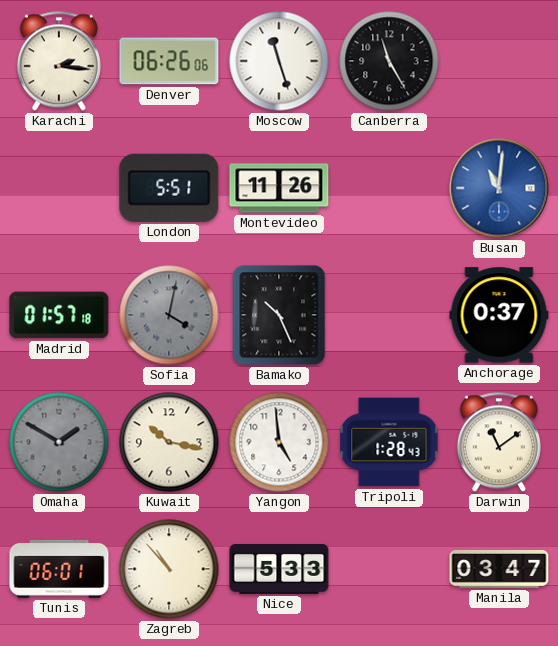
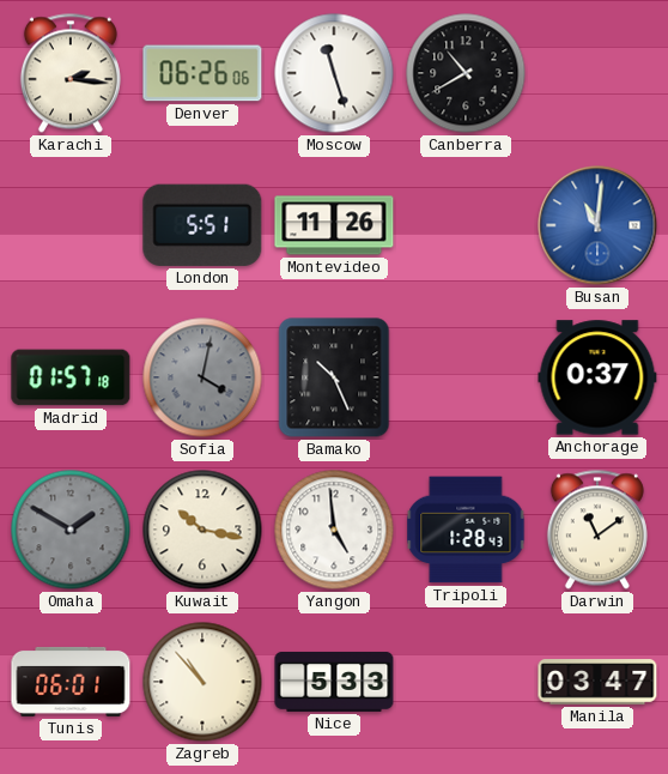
Canberra: 11:25 -> 10:40
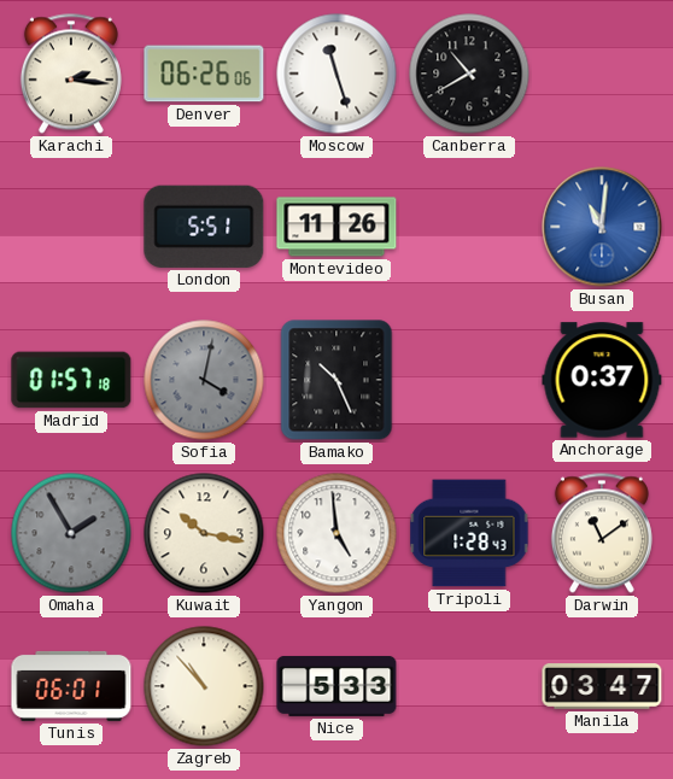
Omaha: 1:50 -> 1:55
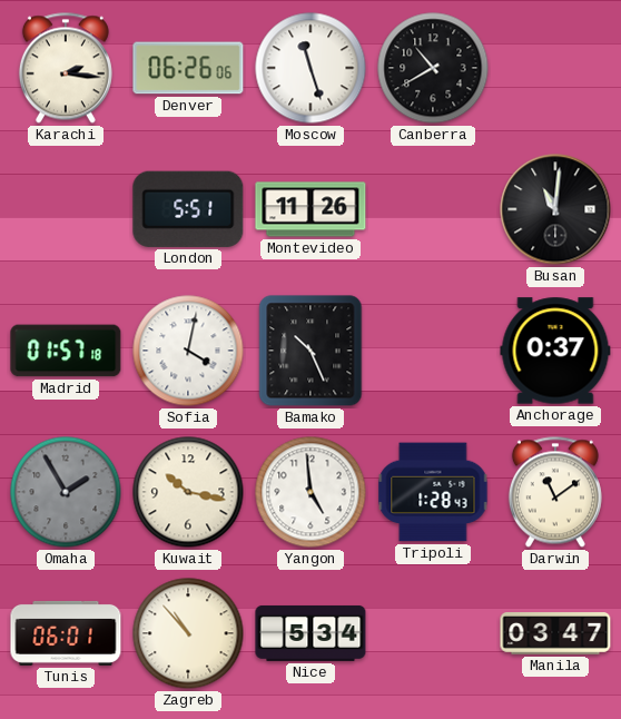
Busan dial: blue -> black
Sofia dial: grey -> white
Nice: 5:33 -> 5:34
